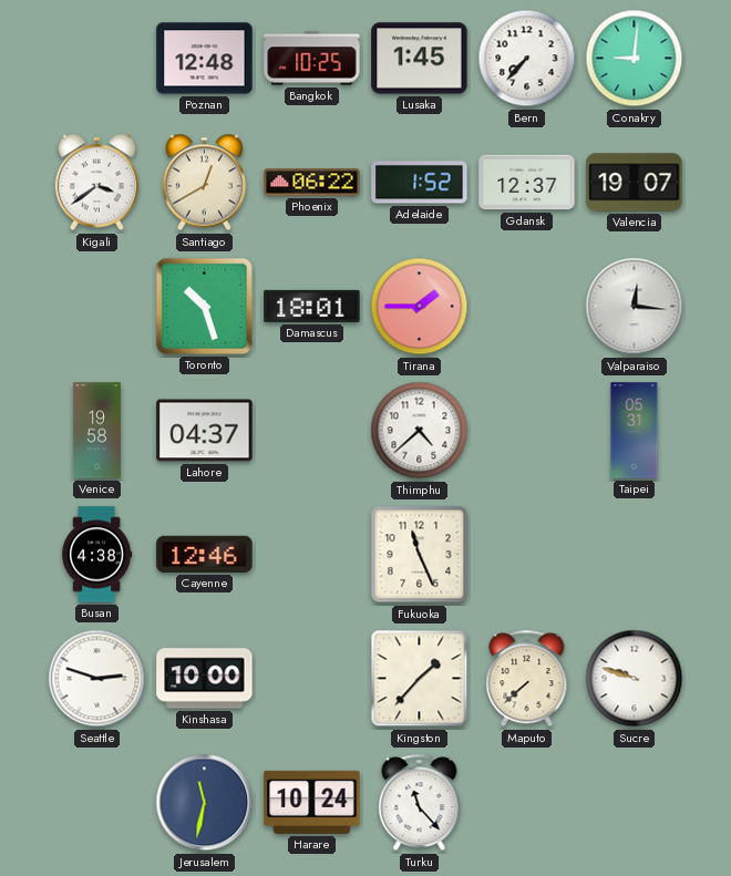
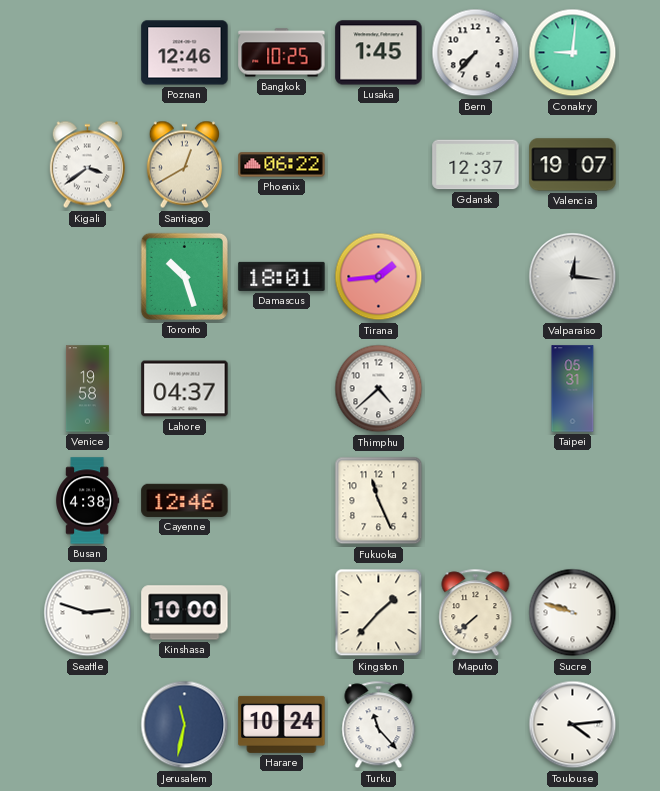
Poznan: 12:48 -> 12:46
Adelaide: 1:52 -> none
Tirana: 1:45 -> 1:44
Toulouse: none -> 4:14
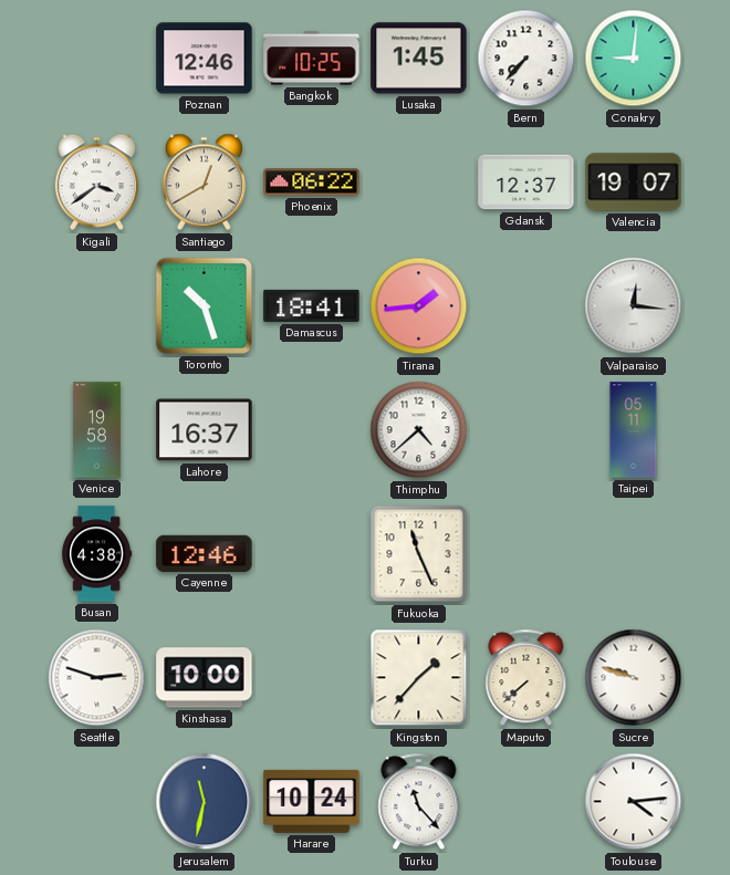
Damascus: 18:01 -> 18:41
Lahore: 04:37 -> 16:37
Taipei: 05:31 -> 05:11
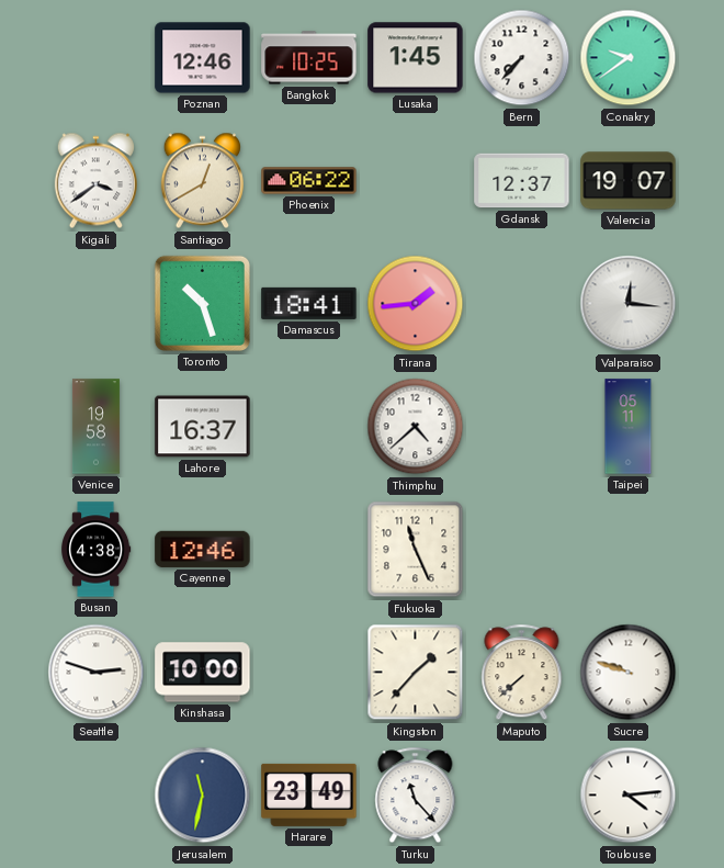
Conakry: 9:01 -> 9:39
Harare: 10:24 -> 23:49
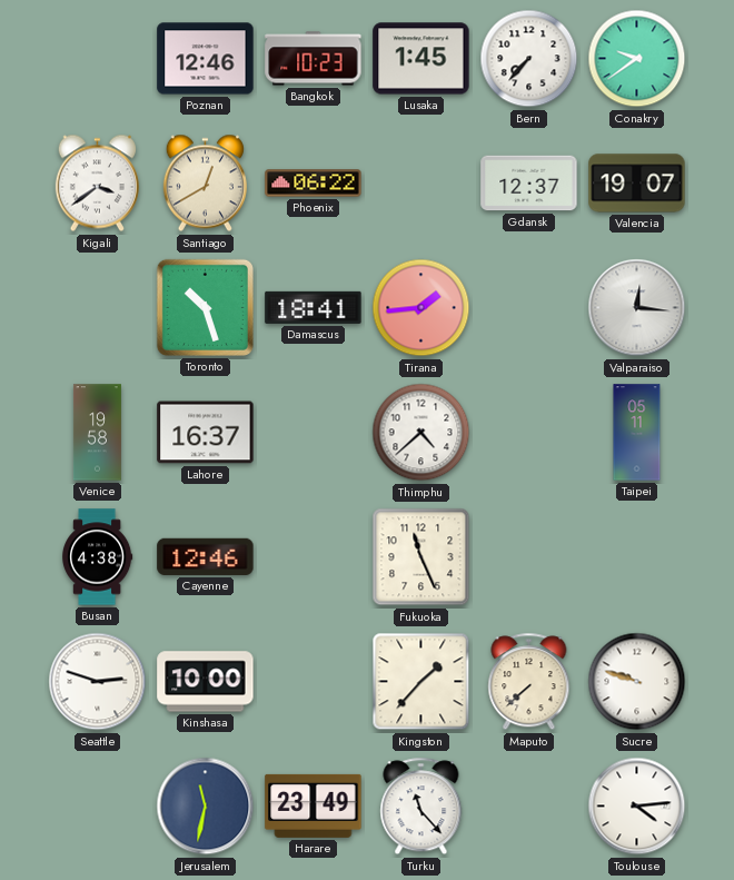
Bangkok: 10:25 -> 10:23
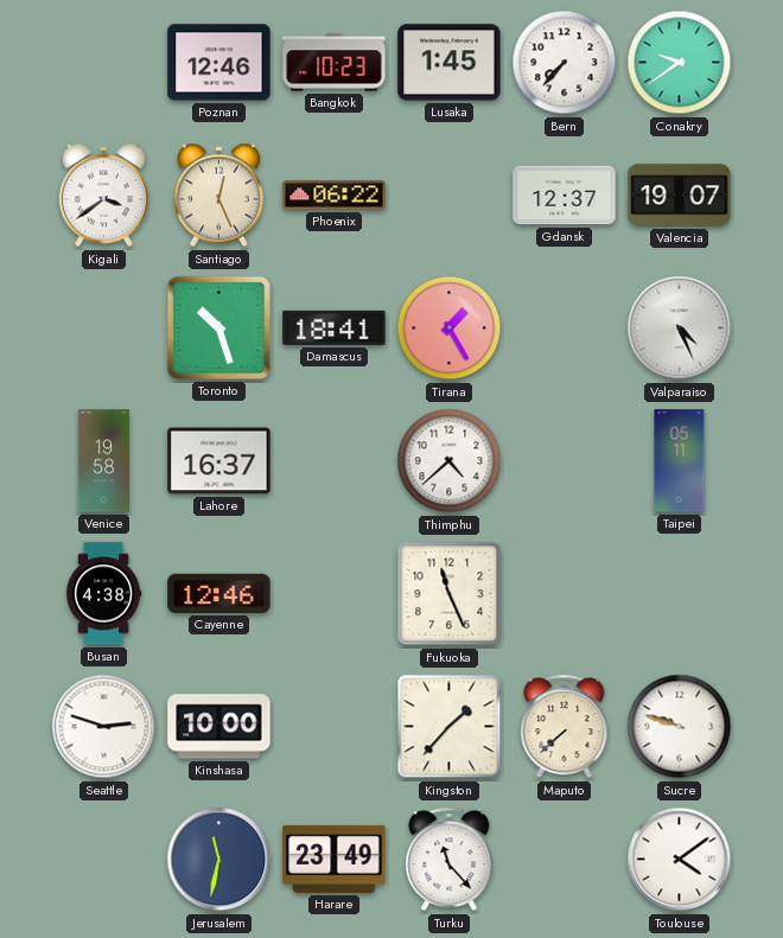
Santiago: 12:40 -> 12:26
Tirana: 1:44 -> 1:25
Valparaiso: 12:16 -> 4:26
Toulouse: 4:14 -> 4:09
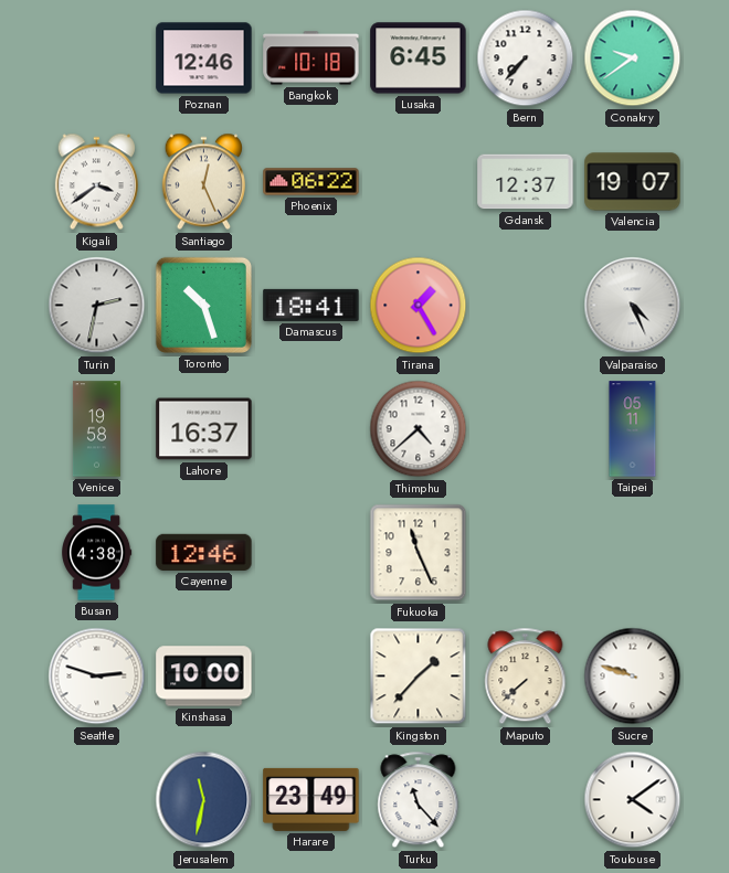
Bangkok: 10:23 -> 10:18
Lusaka: 1:45 -> 6:45
Turin: none -> 2:32
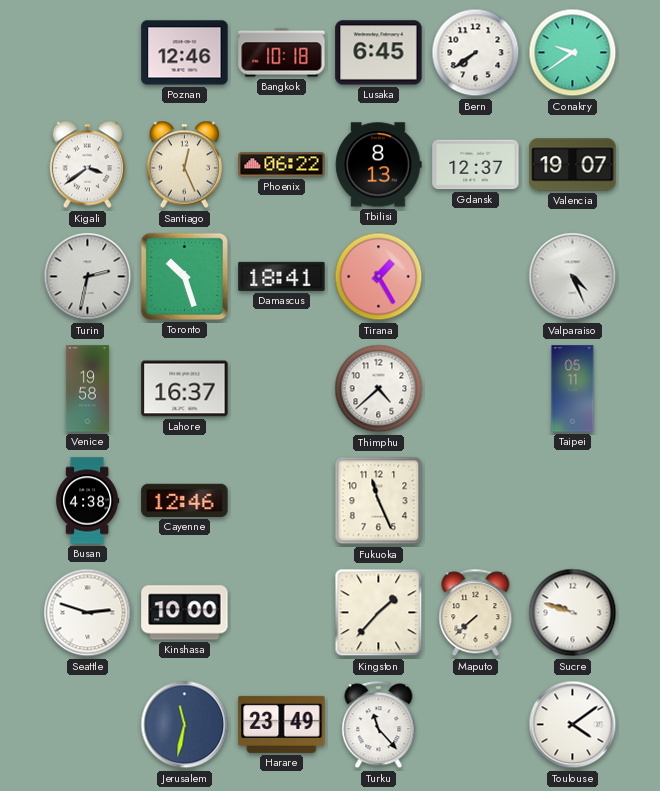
Bern: 7:37 -> 7:39
Tbilisi: none -> 8:13
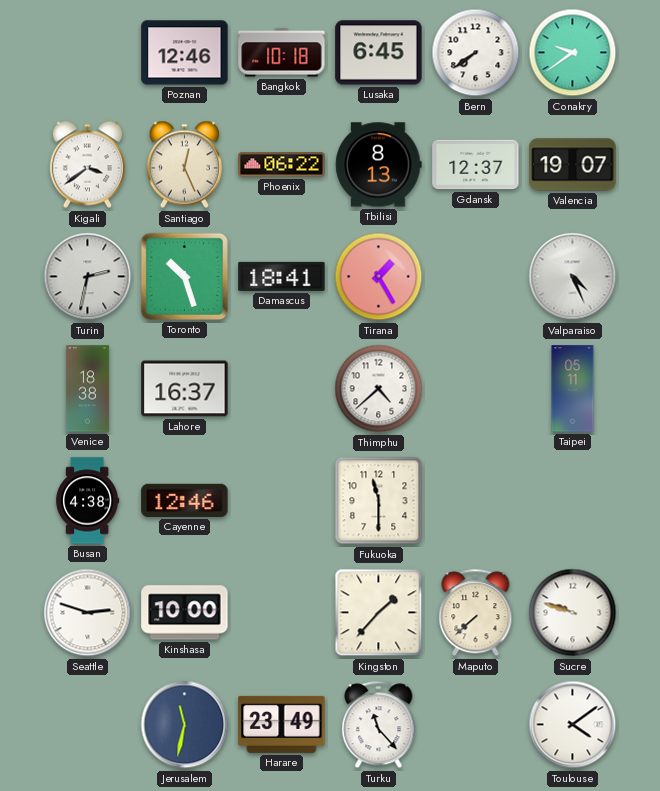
Venice: 19:58 -> 18:38
Fukuoka: 11:26 -> 11:30
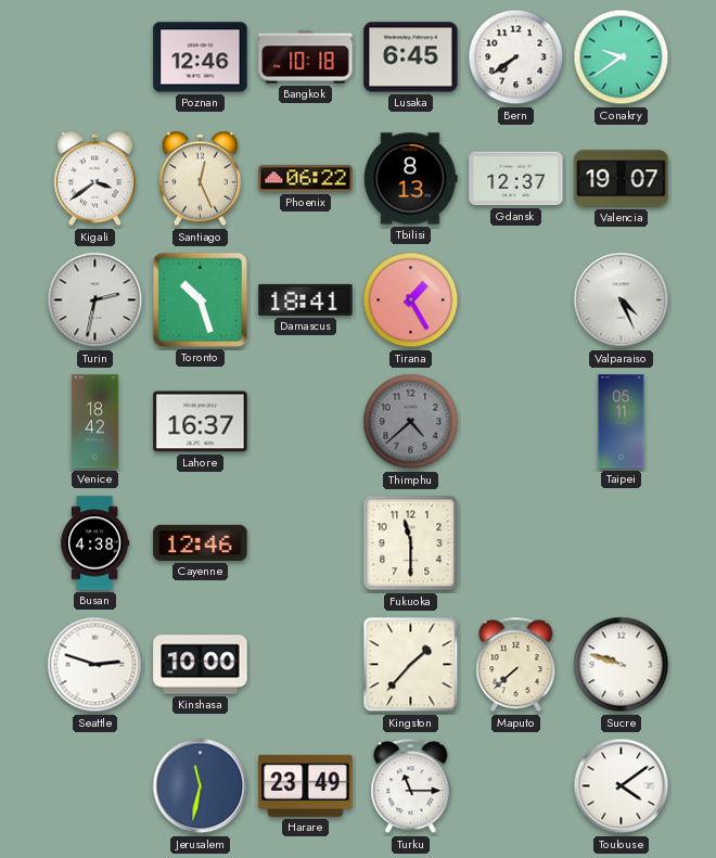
Venice: 18:38 -> 18:42
Thimphu dial: white -> grey
Turku: 11:23 -> 11:15
